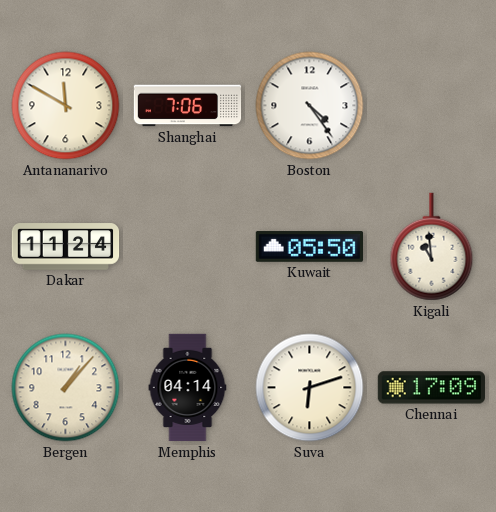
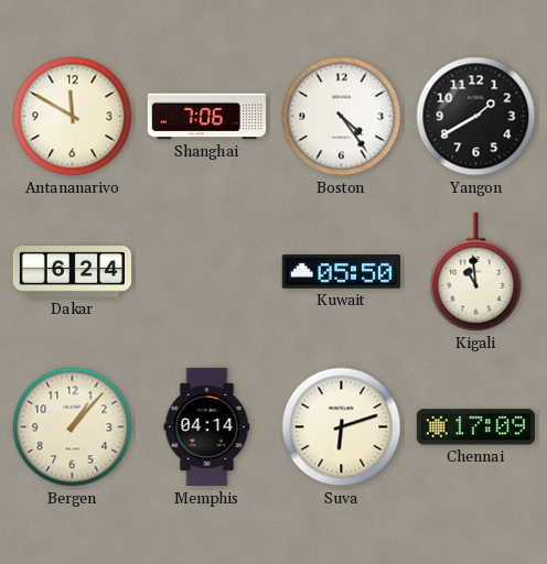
Yangon: none -> 1:40
Dakar: 11:24 -> 6:24
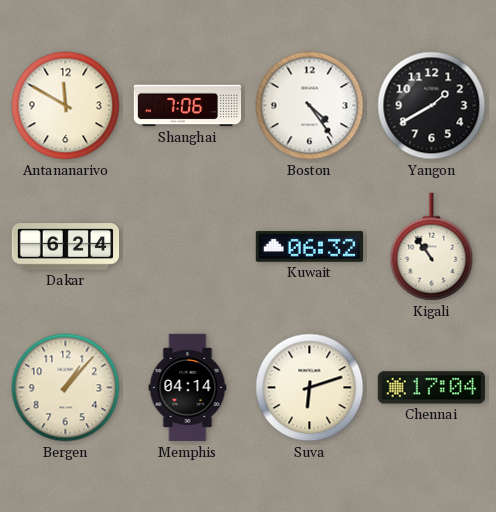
Kuwait: 05:50 -> 06:32
Kigali: 10:59 -> 10:54
Chennai: 17:09 -> 17:04
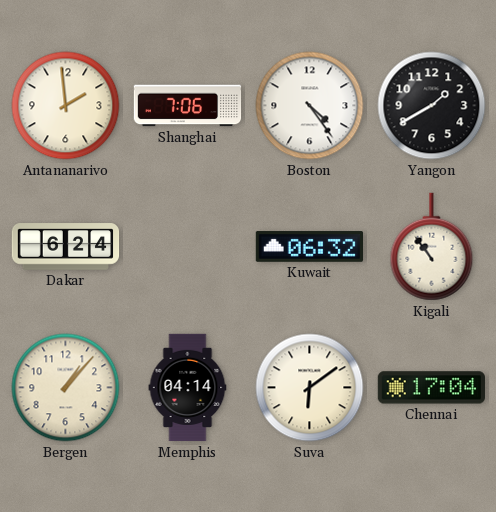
Antananarivo: 11:50 -> 1:59
Suva: 6:12 -> 6:09
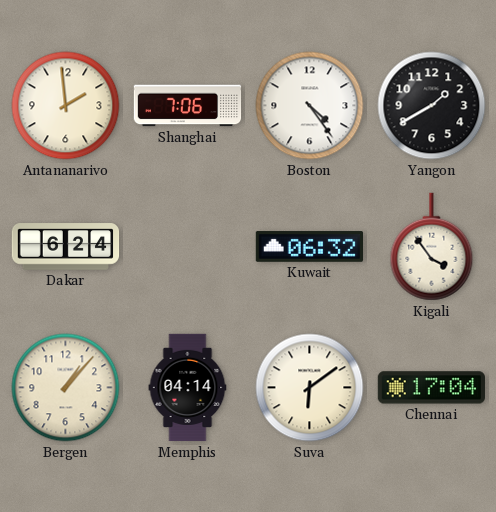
Kigali: 10:54 -> 3:54
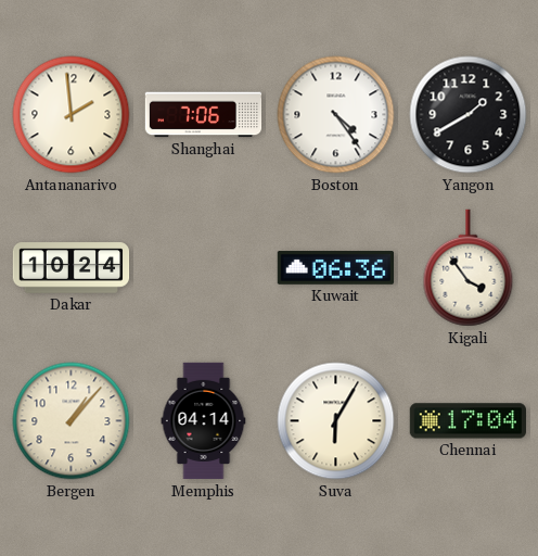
Dakar: 6:24 -> 10:24
Kuwait: 06:32 -> 06:36
Suva: 6:09 -> 6:05
